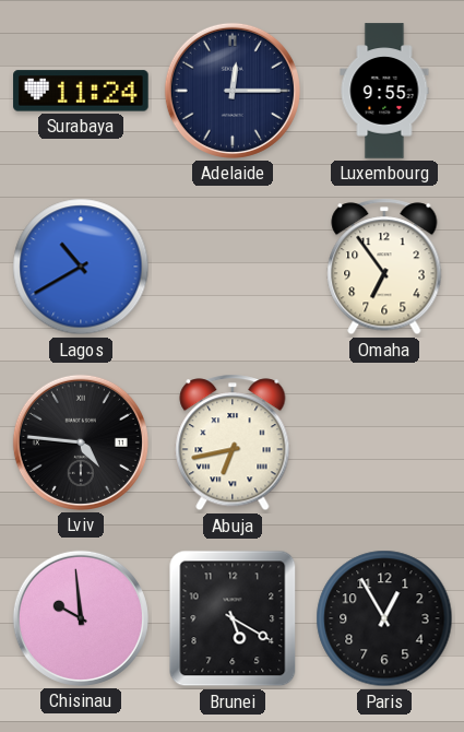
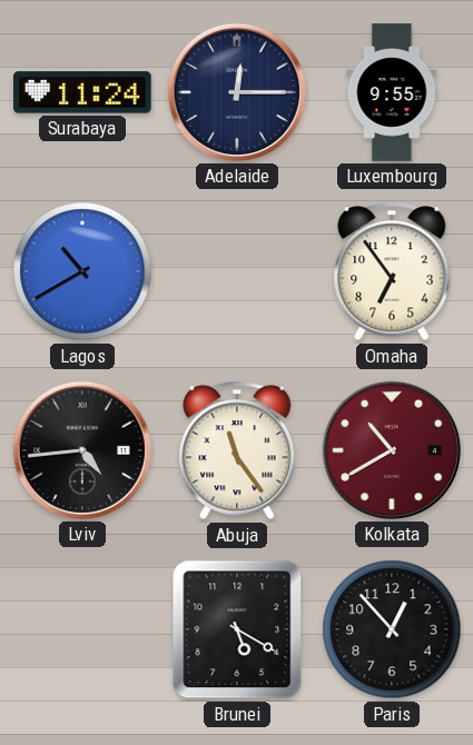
Lviv: 4:46 -> 4:44
Abuja: 6:43 -> 11:24
Kolkata: none -> 10:40
Chisinau: 9:59 -> none
Paris: 12:55 -> 12:53
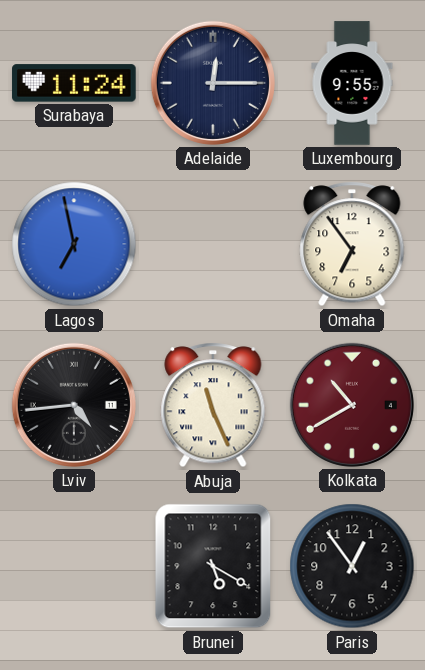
Lagos: 10:40 -> 6:58
Abuja: 11:24 -> 11:26
Paris: 12:53 -> 12:54
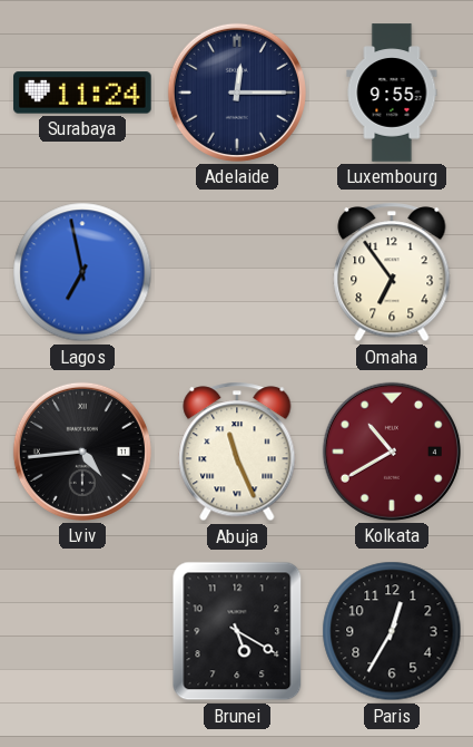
Paris: 12:54 -> 12:35
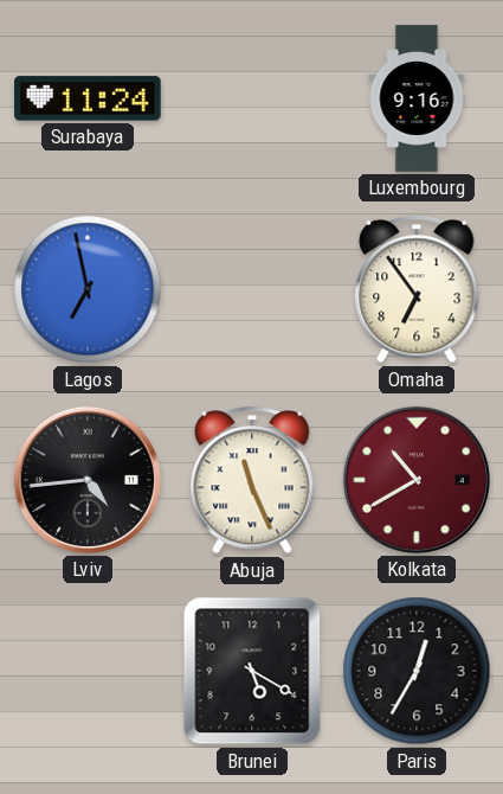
Adelaide: 12:15 -> none
Luxembourg: 9:55 -> 9:16
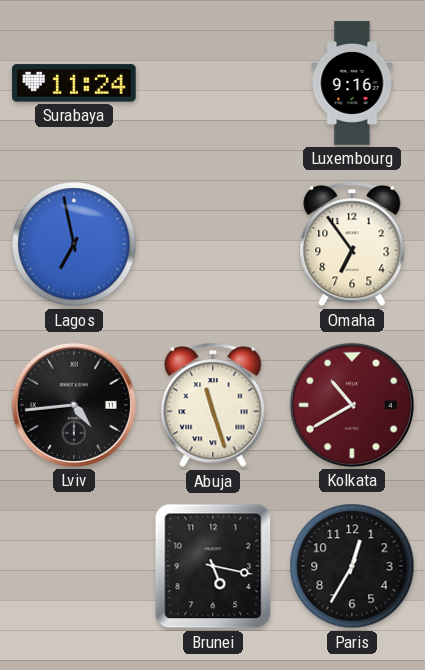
Abuja: 11:26 -> 11:27
Brunei: 5:20 -> 5:17
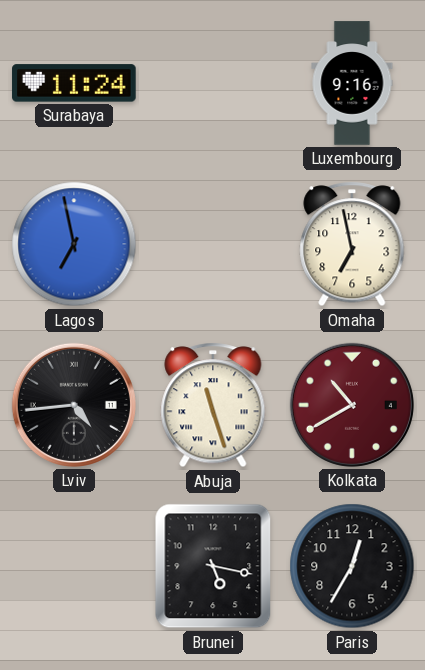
Omaha: 6:54 -> 6:58
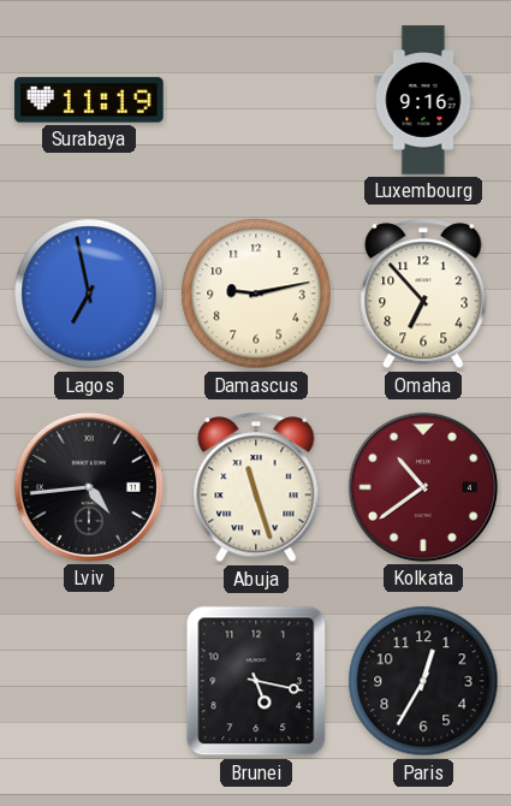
Surabaya: 11:24 -> 11:19
Damascus: none -> 9:13
Omaha: 6:58 -> 6:53
Kolkata: 10:40 -> 10:39
